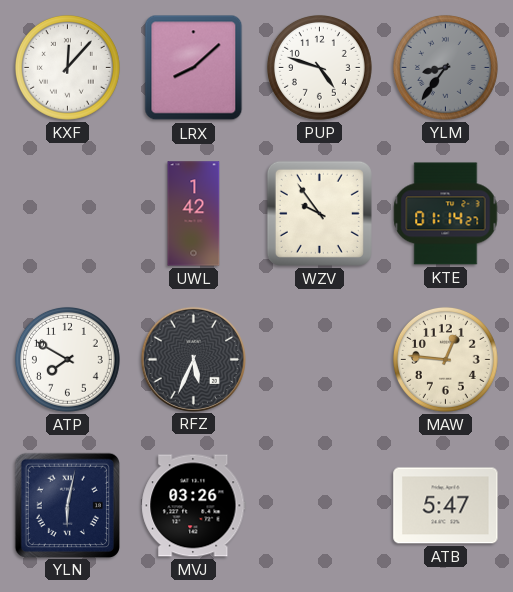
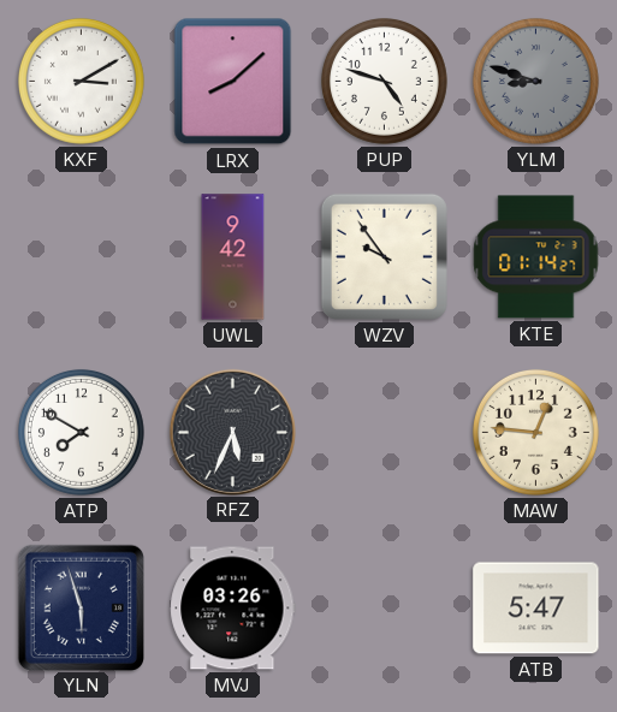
KXF: 12:07 -> 3:10
YLM: 8:36 -> 8:48
UWL: 1:42 -> 9:42
YLN: 6:02 -> 5:57
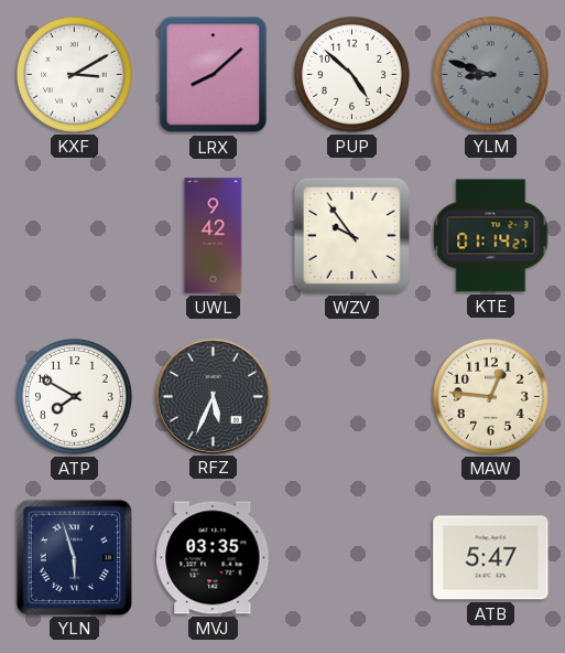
PUP: 4:48 -> 4:52
MVJ: 03:26 -> 03:35
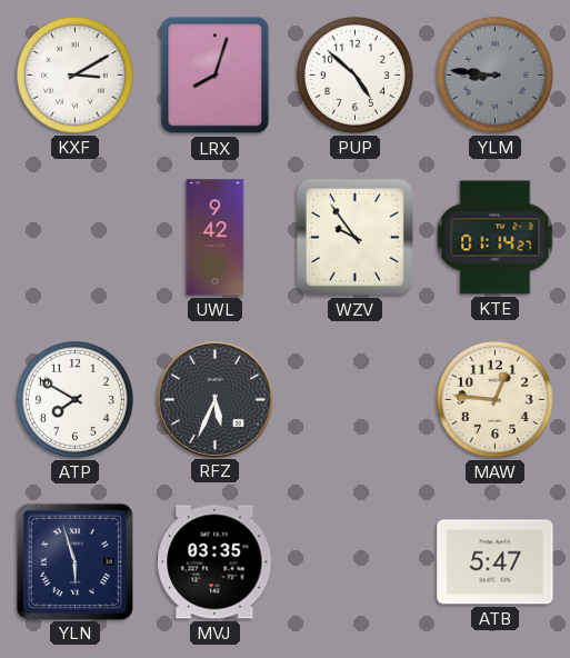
LRX: 8:08 -> 8:03
YLM: 8:48 -> 8:46
